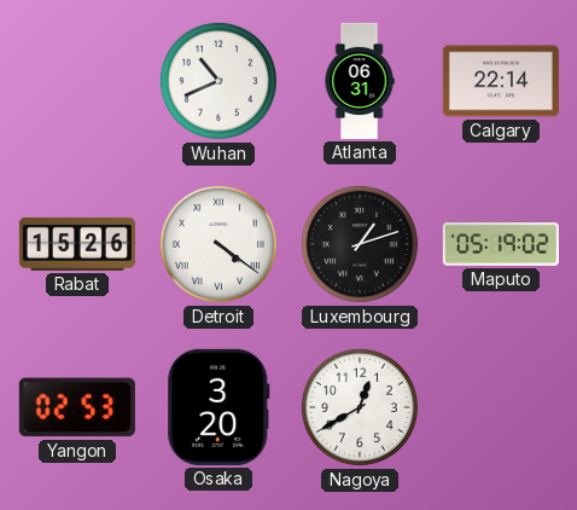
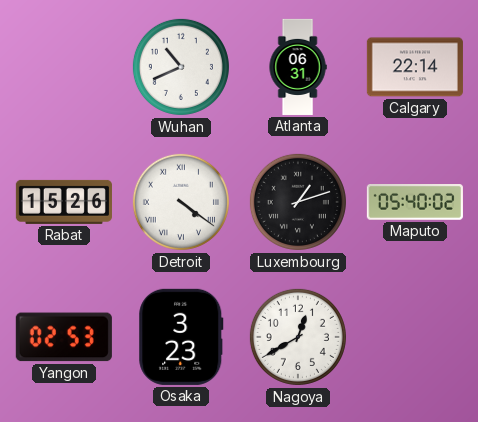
Maputo: 05:19 -> 05:40
Osaka: 3:20 -> 3:23
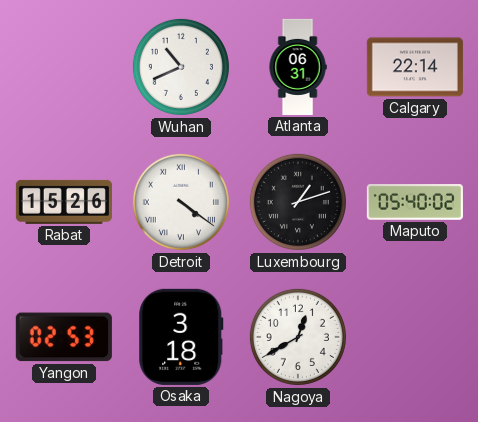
Osaka: 3:23 -> 3:18
